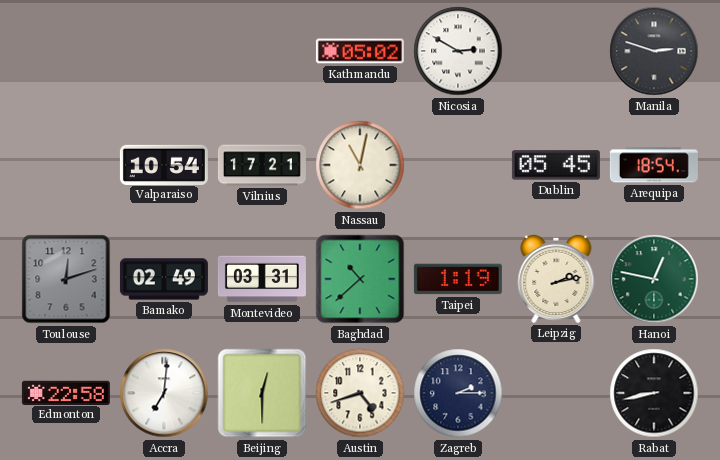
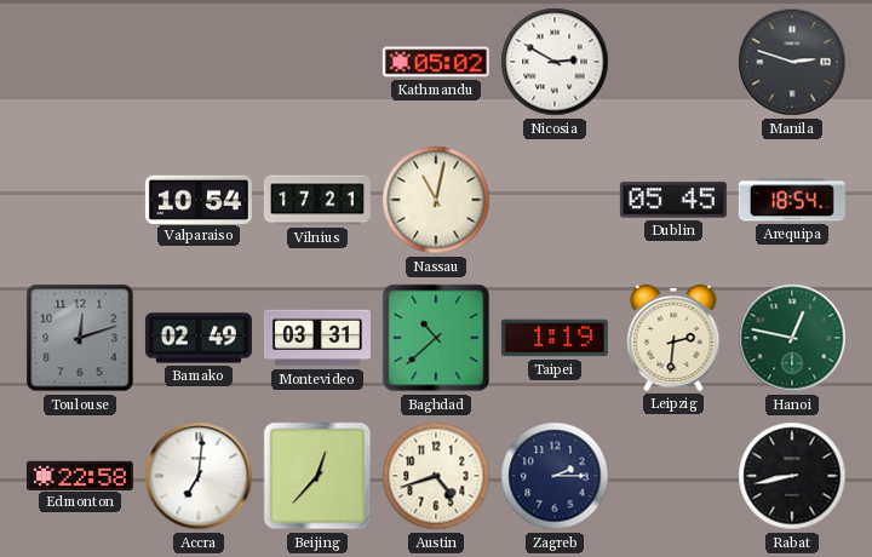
Leipzig: 2:13 -> 2:31
Beijing: 12:30 -> 12:37
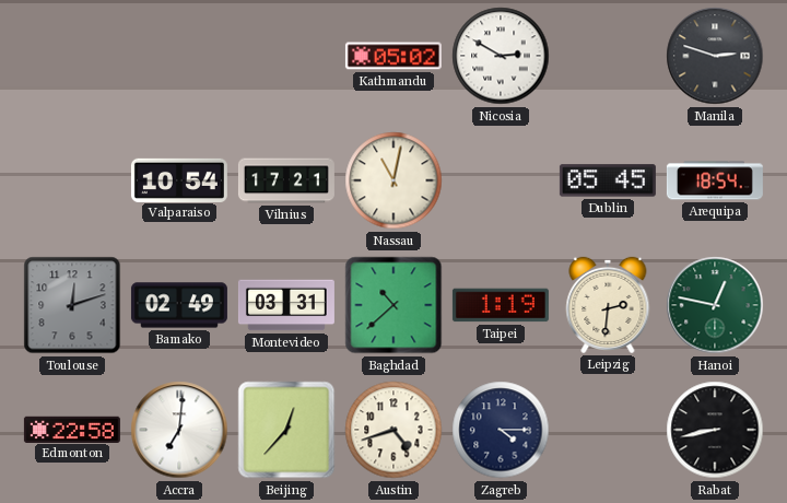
Zagreb: 2:15 -> 4:15
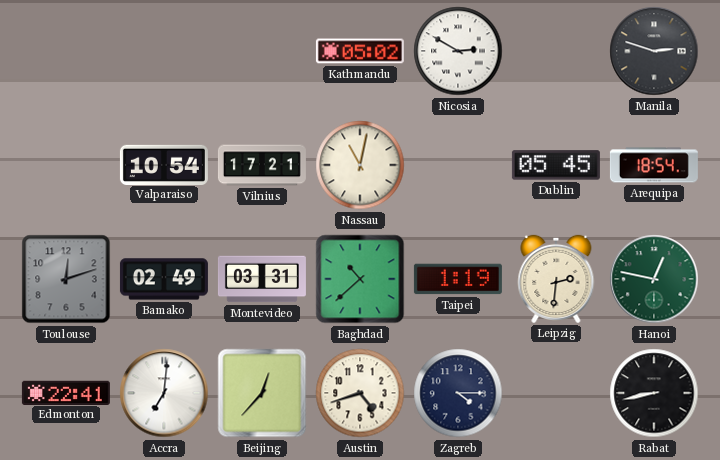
Edmonton: 22:58 -> 22:41
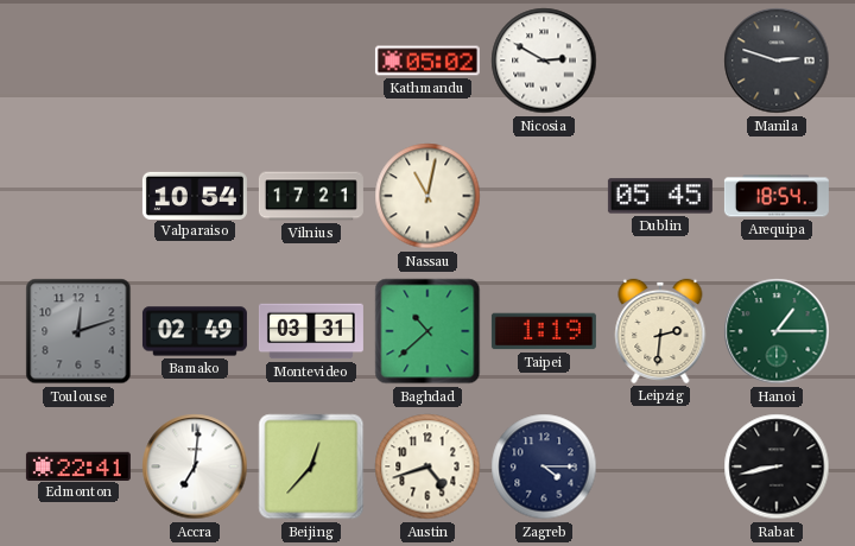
Hanoi: 12:47 -> 1:15
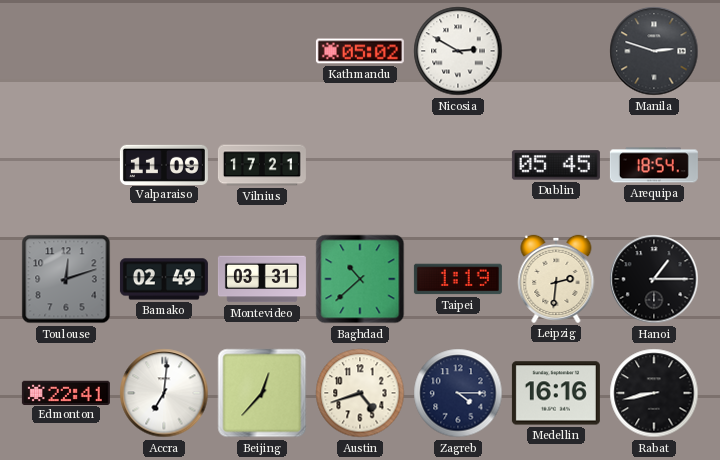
Valparaiso: 10:54 -> 11:09
Nassau: 11:02 -> none
Hanoi dial: green -> black
Medellin: none -> 16:16
